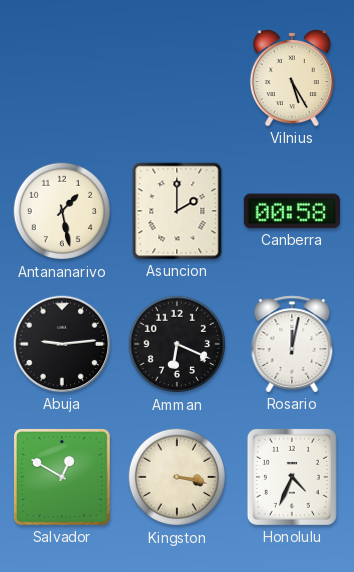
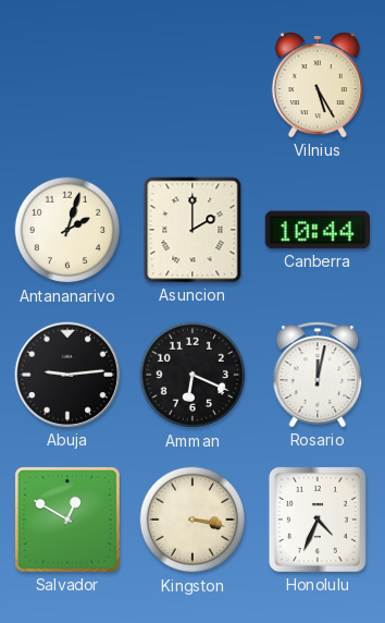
Antananarivo: 1:28 -> 2:03
Canberra: 00:58 -> 10:44
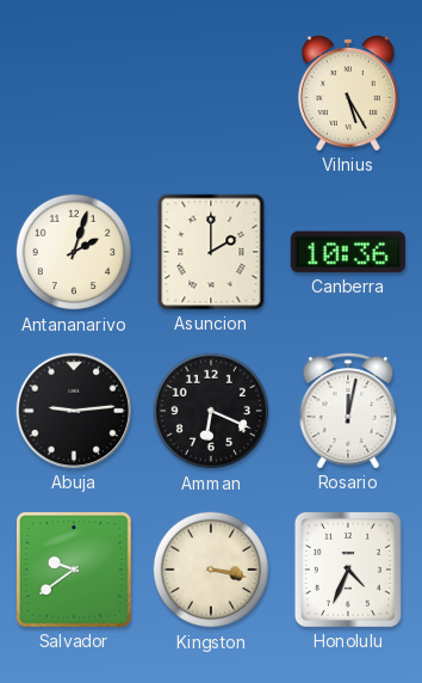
Canberra: 10:44 -> 10:36
Salvador: 12:50 -> 9:39
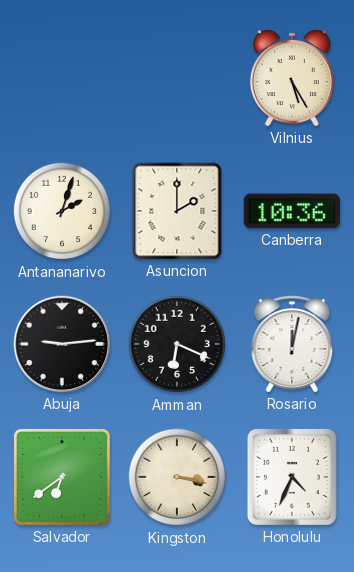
Salvador: 9:39 -> 6:39
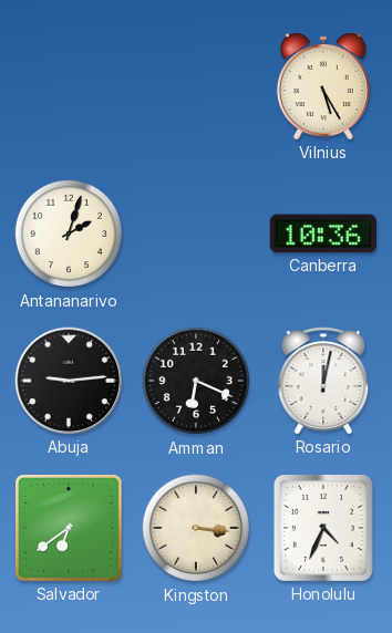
Asuncion: 2:00 -> none
Kingston: 3:17 -> 3:16
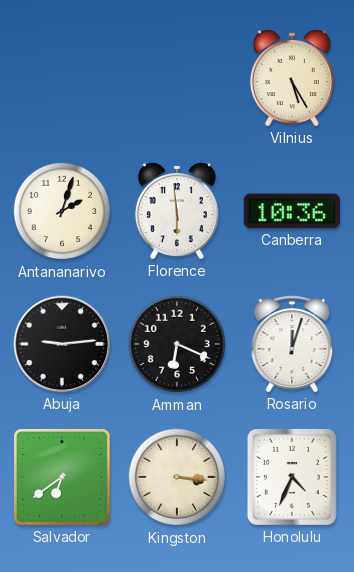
Florence: none -> 5:59
Rosario: 12:02 -> 12:03
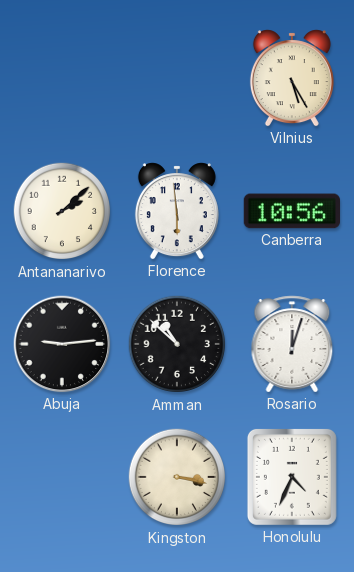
Antananarivo: 2:03 -> 2:08
Canberra: 10:36 -> 10:56
Amman: 6:19 -> 10:52
Salvador: 6:39 -> none
Kingston: 3:16 -> 3:17
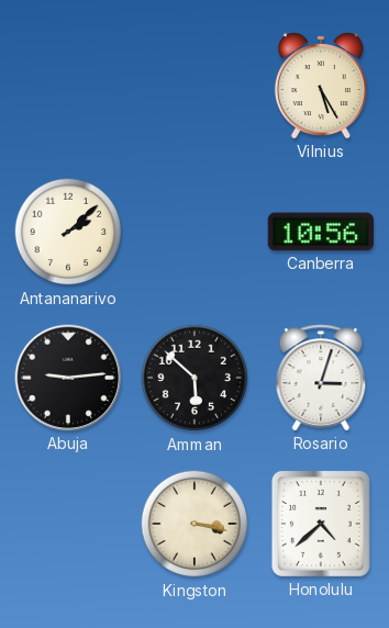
Florence: 5:59 -> none
Amman: 10:52 -> 5:52
Rosario: 12:03 -> 3:03
Honolulu: 4:34 -> 4:38
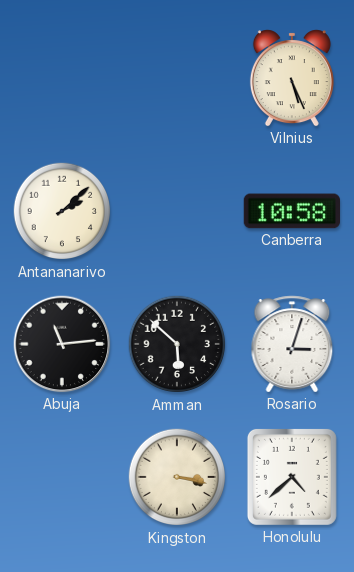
Vilnius: 5:25 -> 5:26
Canberra: 10:56 -> 10:58
Abuja: 9:14 -> 11:14
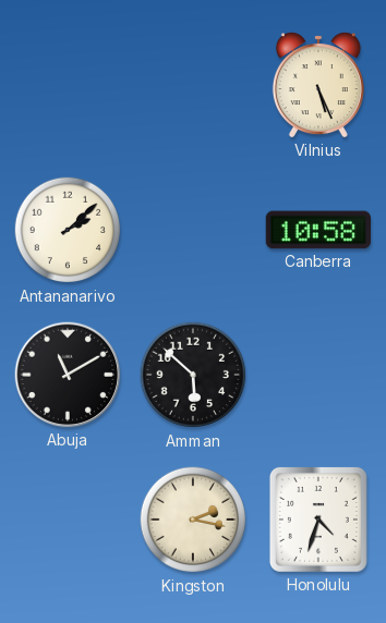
Abuja: 11:14 -> 11:10
Rosario: 3:03 -> none
Kingston: 3:17 -> 2:17
Honolulu: 4:38 -> 4:33
